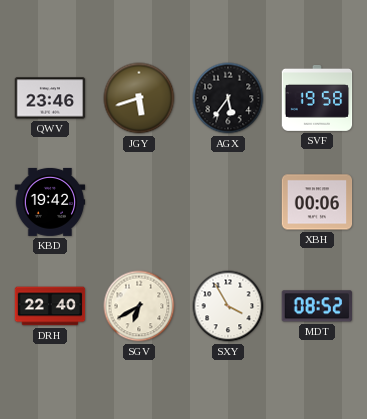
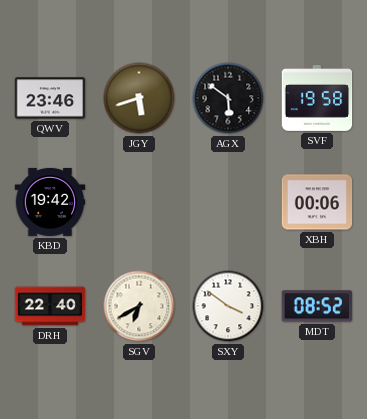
AGX: 5:36 -> 5:51
SXY: 3:55 -> 3:51
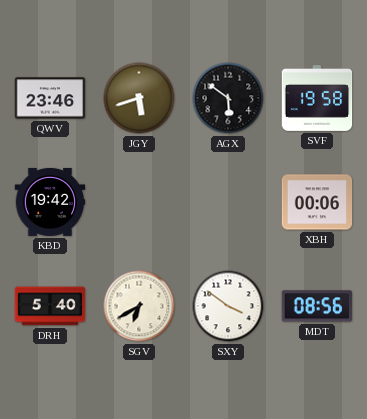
DRH: 22:40 -> 5:40
MDT: 08:52 -> 08:56
